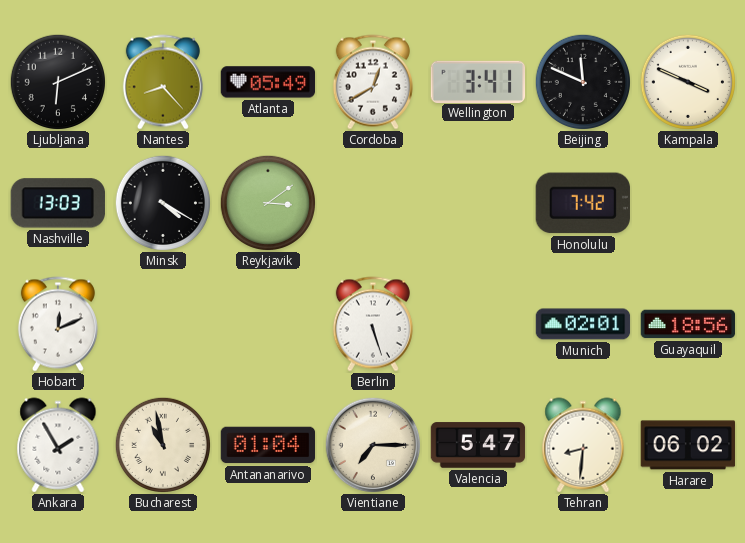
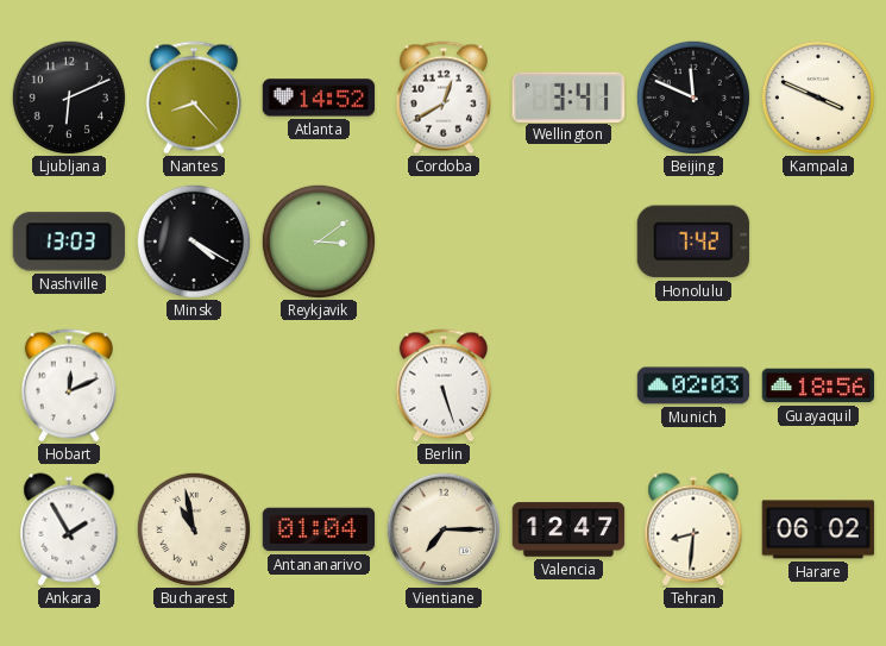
Atlanta: 05:49 -> 14:52
Munich: 02:01 -> 02:03
Valencia: 5:47 -> 12:47
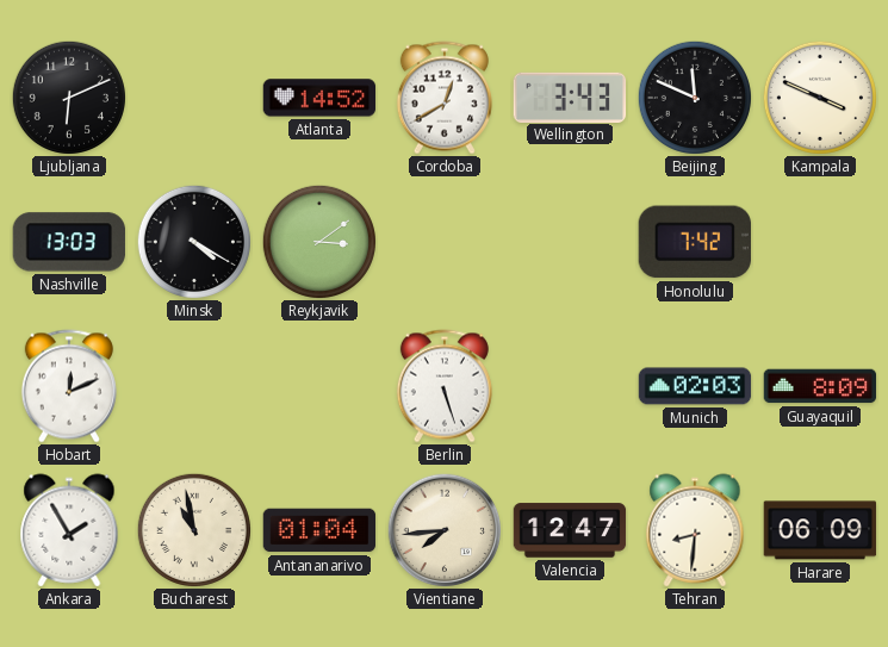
Nantes: 8:23 -> none
Wellington: 3:41 -> 3:43
Guayaquil: 18:56 -> 8:09
Vientiane: 7:15 -> 7:44
Harare: 06:02 -> 06:09
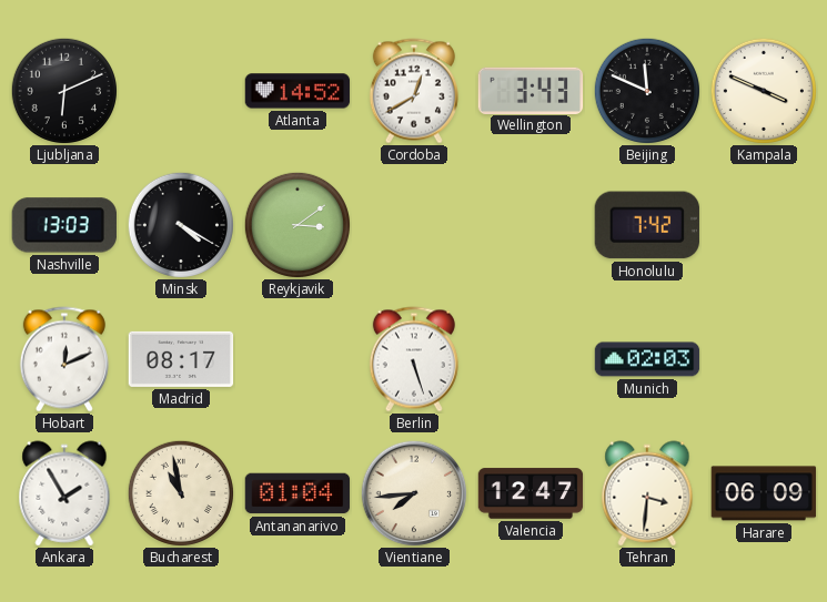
Madrid: none -> 08:17
Guayaquil: 8:09 -> none
Tehran: 8:31 -> 3:31
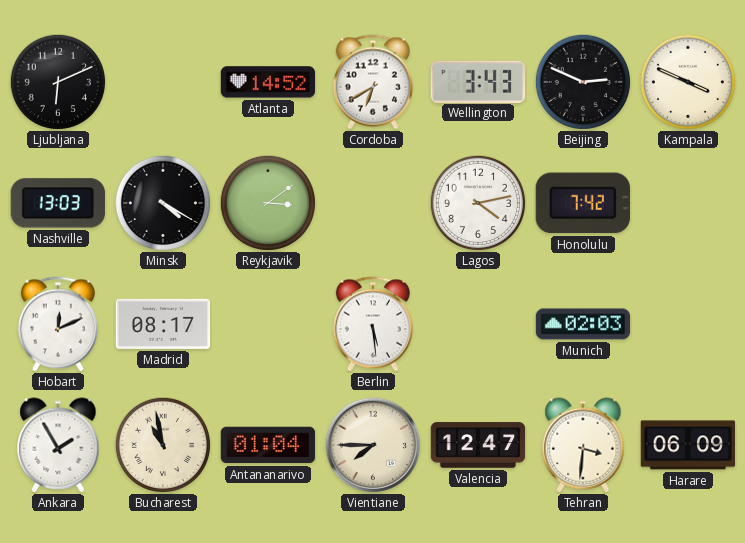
Cordoba: 12:40 -> 6:40
Beijing: 11:49 -> 2:49
Lagos: none -> 4:13
Berlin: 5:27 -> 5:29
Vientiane: 7:44 -> 7:45
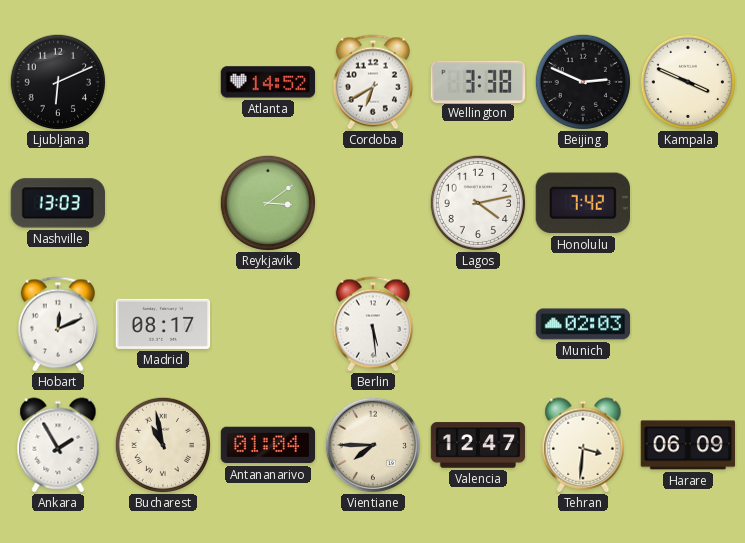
Wellington: 3:43 -> 3:38
Minsk: 4:20 -> none
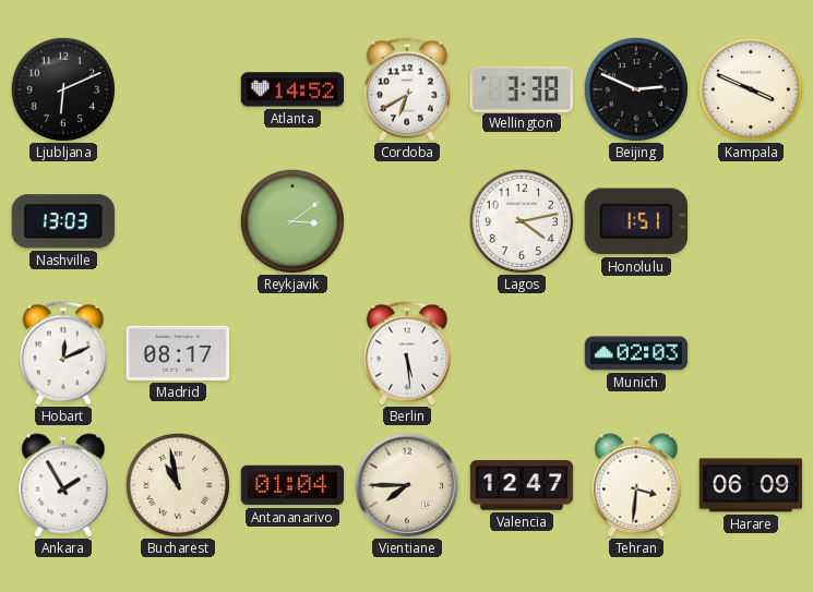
Honolulu: 7:42 -> 1:51
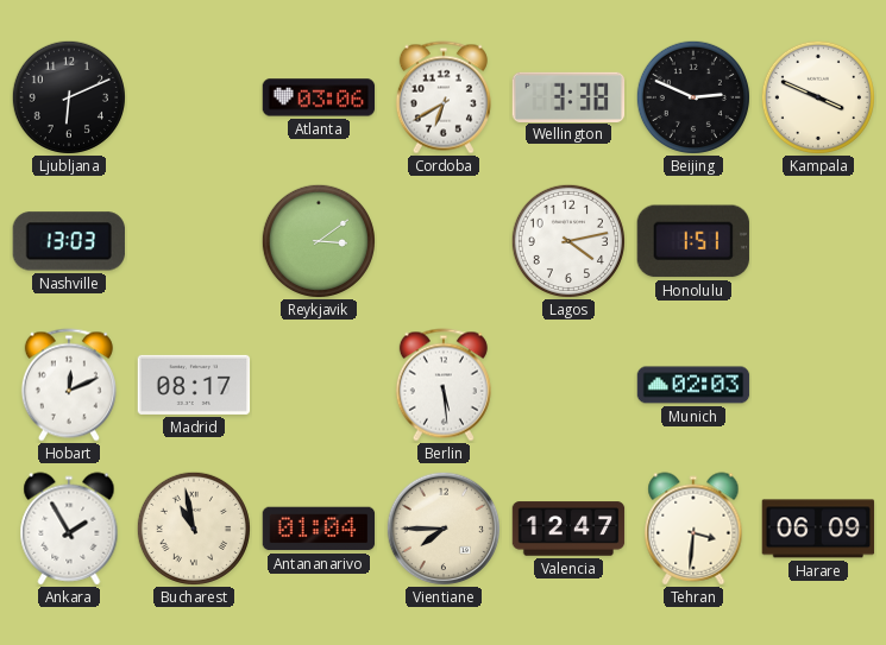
Atlanta: 14:52 -> 03:06
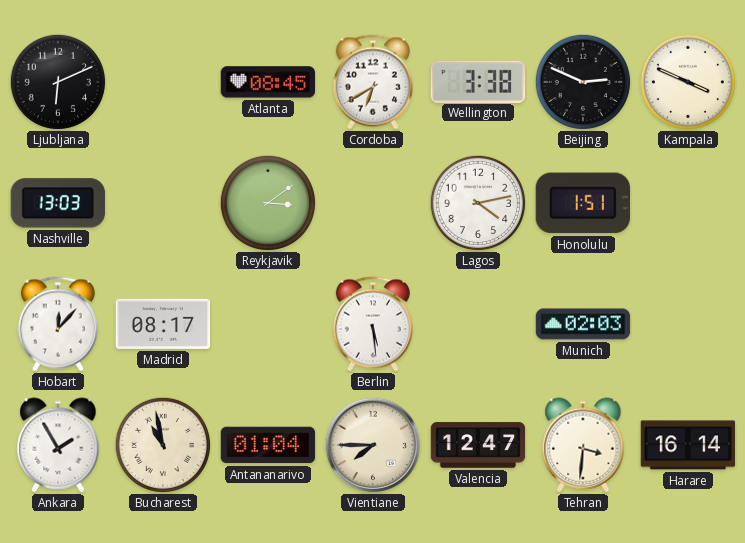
Atlanta: 03:06 -> 08:45
Hobart: 12:11 -> 12:07
Harare: 06:09 -> 16:14
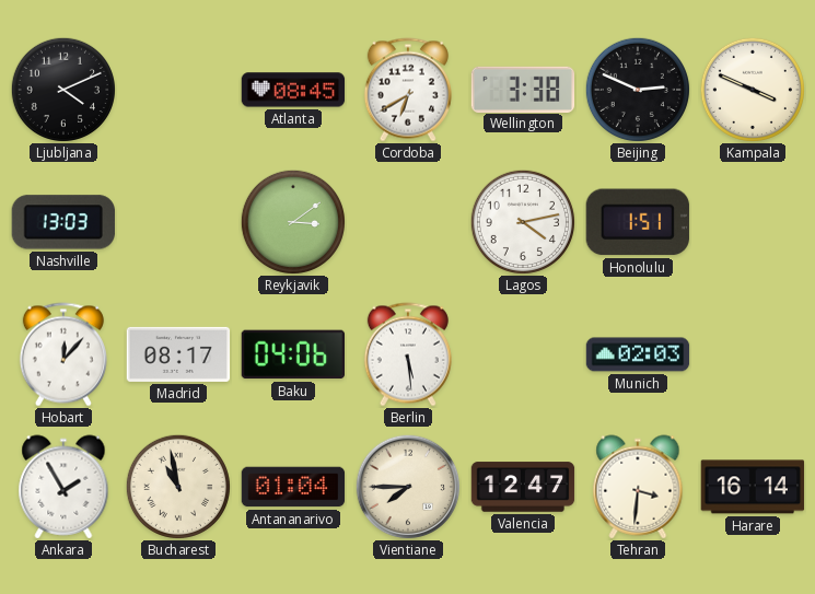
Ljubljana: 6:11 -> 4:11
Baku: none -> 04:06
